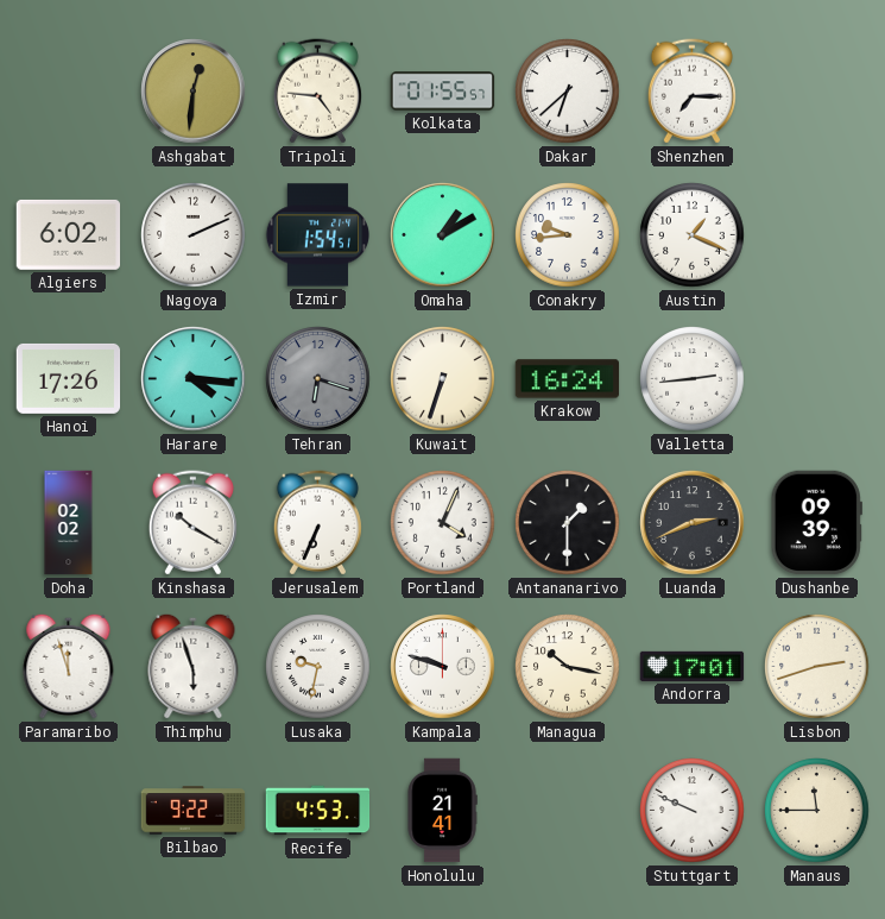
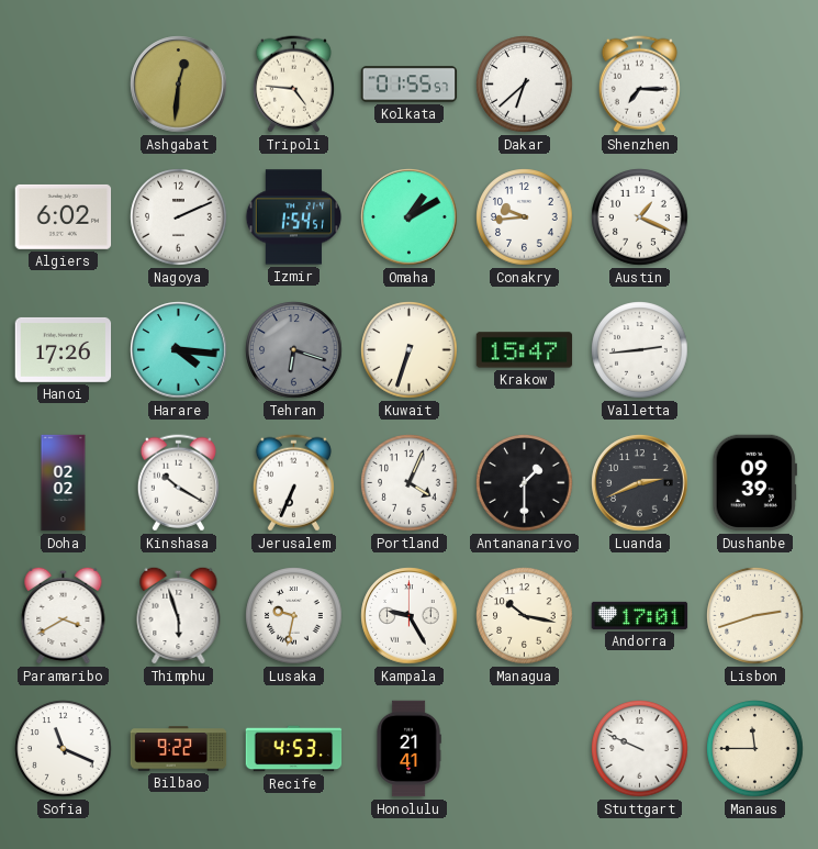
Krakow: 16:24 -> 15:47
Paramaribo: 11:57 -> 3:40
Kampala: 9:48 -> 9:25
Sofia: none -> 11:19
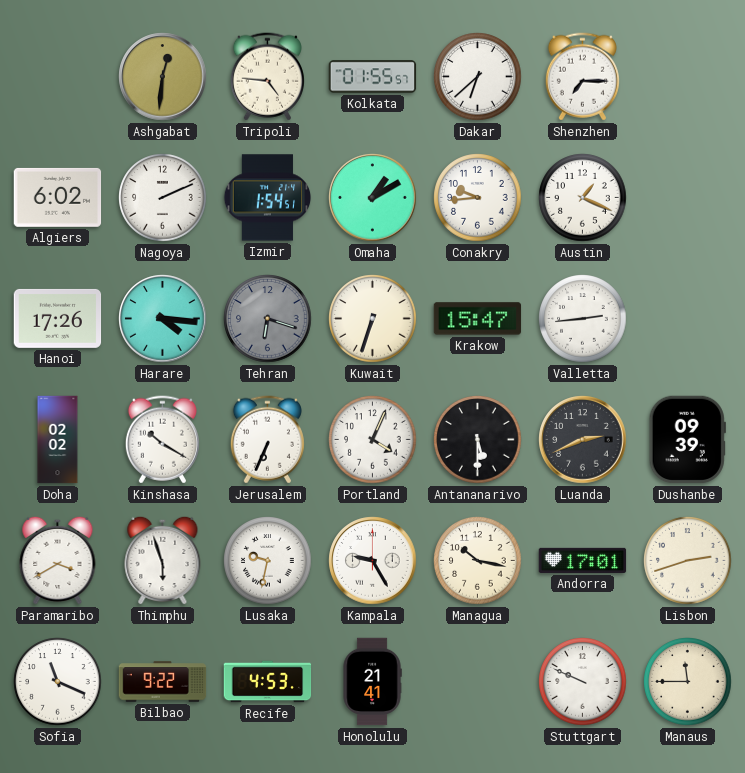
Antananarivo: 1:30 -> 5:30
